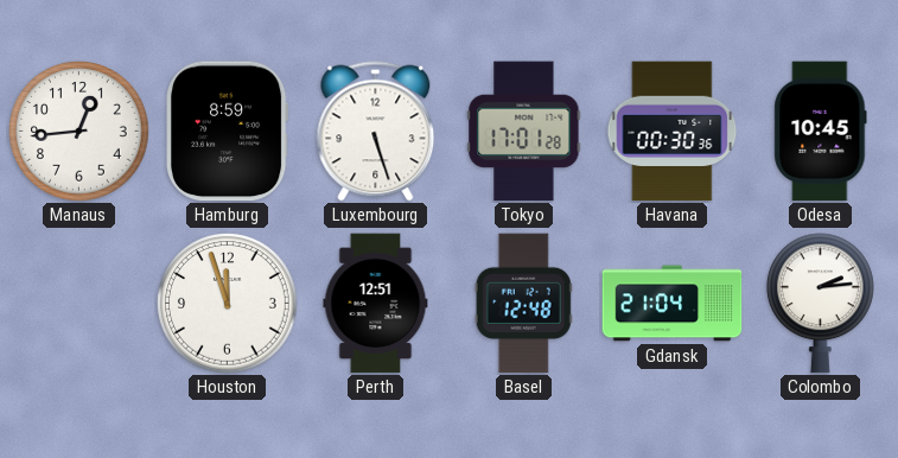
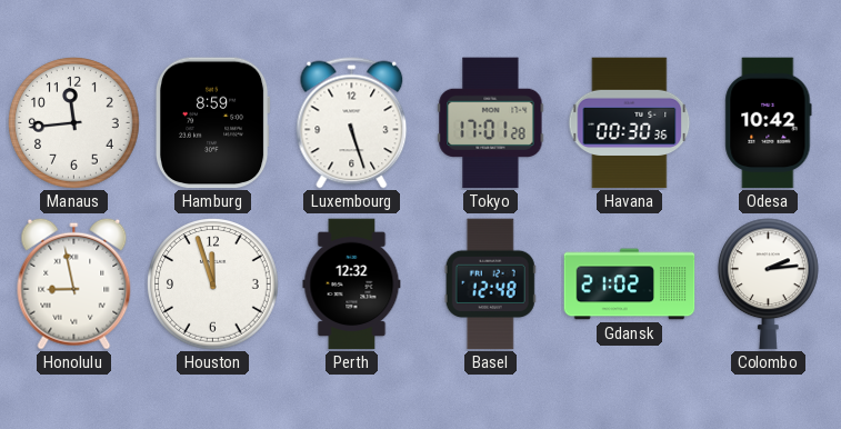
Manaus: 12:44 -> 11:44
Odesa: 10:45 -> 10:42
Honolulu: none -> 8:58
Perth: 12:51 -> 12:32
Gdansk: 21:04 -> 21:02
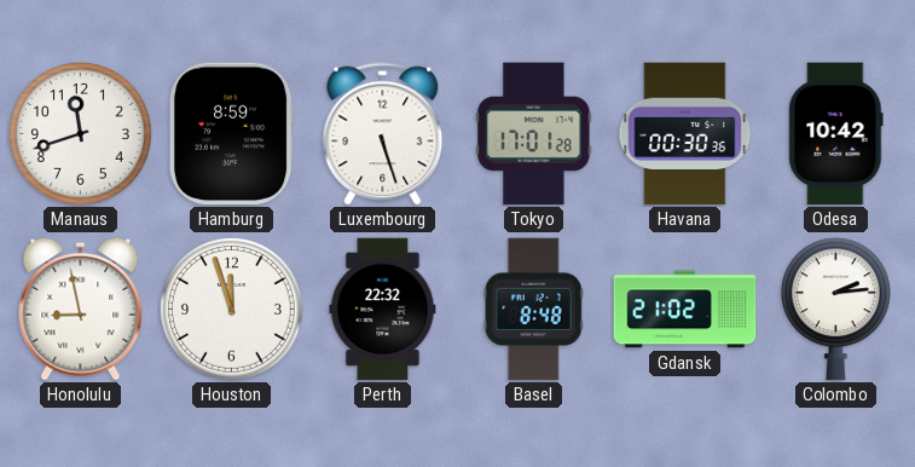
Manaus: 11:44 -> 11:42
Perth: 12:32 -> 22:32
Basel: 12:48 -> 8:48
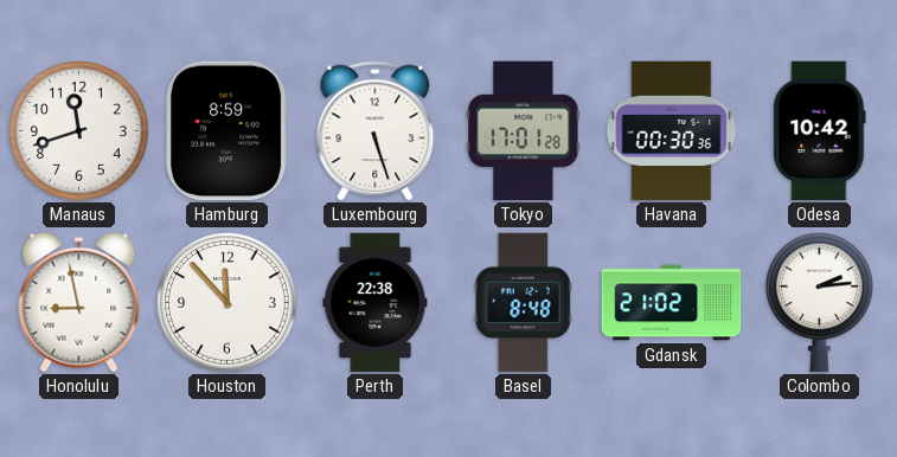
Houston: 11:57 -> 11:53
Perth: 22:32 -> 22:38
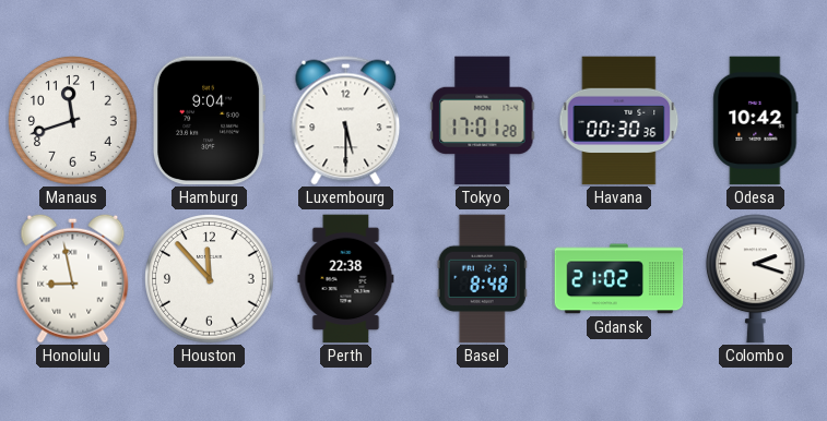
Hamburg: 8:59 -> 9:04
Luxembourg: 5:27 -> 5:30
Colombo: 2:14 -> 2:18
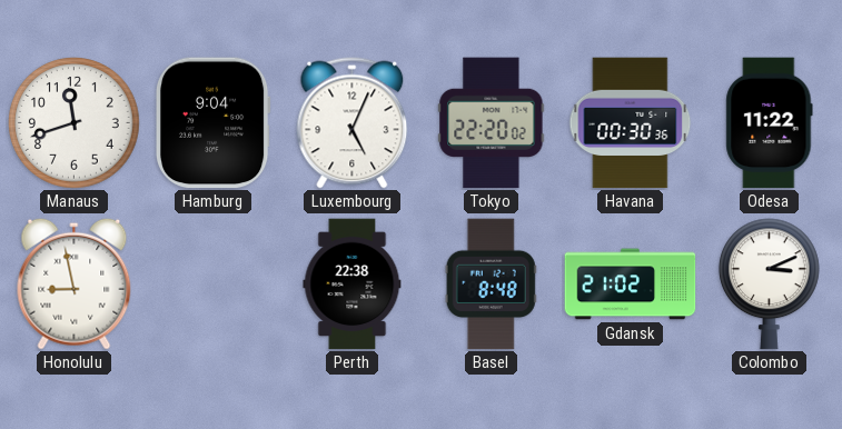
Luxembourg: 5:30 -> 5:04
Tokyo: 17:01 -> 22:20
Odesa: 10:42 -> 11:22
Houston: 11:53 -> none
Colombo: 2:18 -> 3:11
